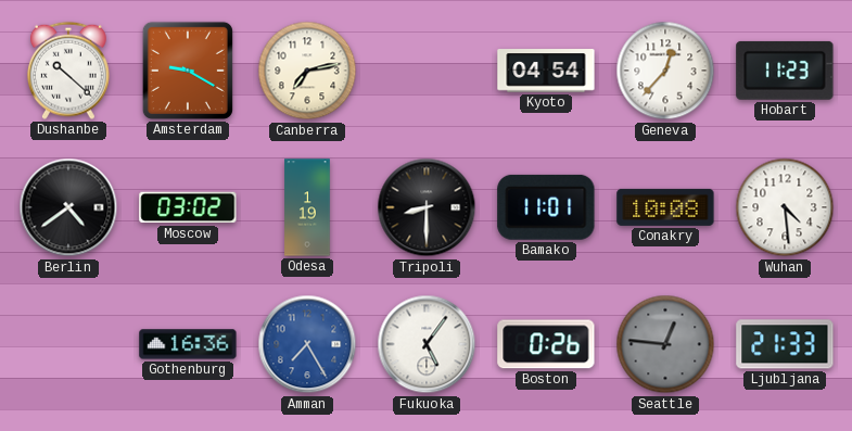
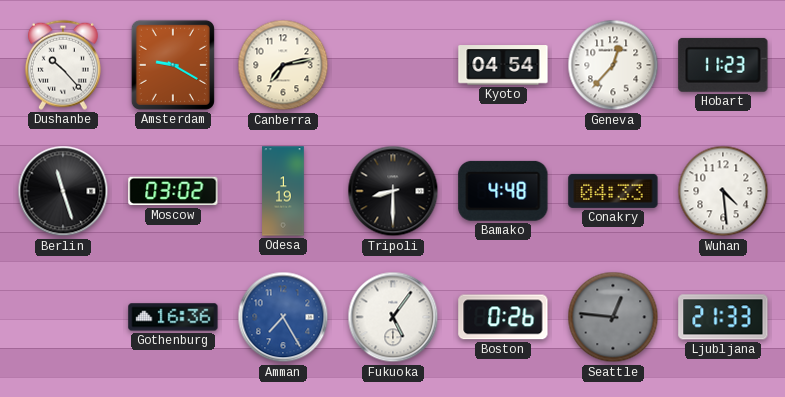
Dushanbe: 10:22 -> 10:23
Berlin: 4:39 -> 11:27
Bamako: 11:01 -> 4:48
Conakry: 10:08 -> 04:33
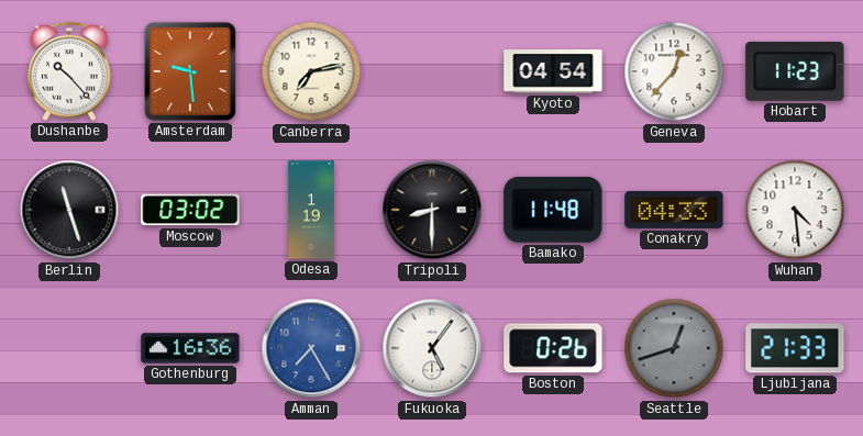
Amsterdam: 9:20 -> 9:29
Bamako: 4:48 -> 11:48
Seattle: 12:46 -> 12:42
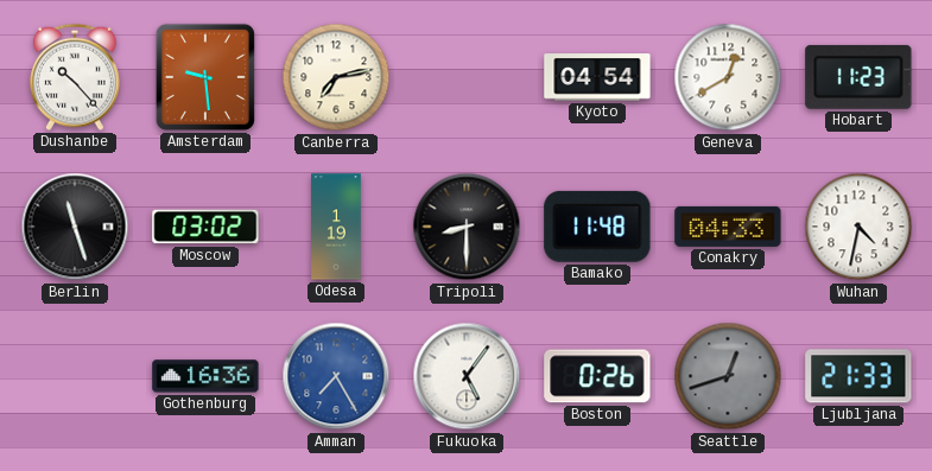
Geneva: 12:37 -> 12:40
Wuhan: 4:29 -> 4:32
